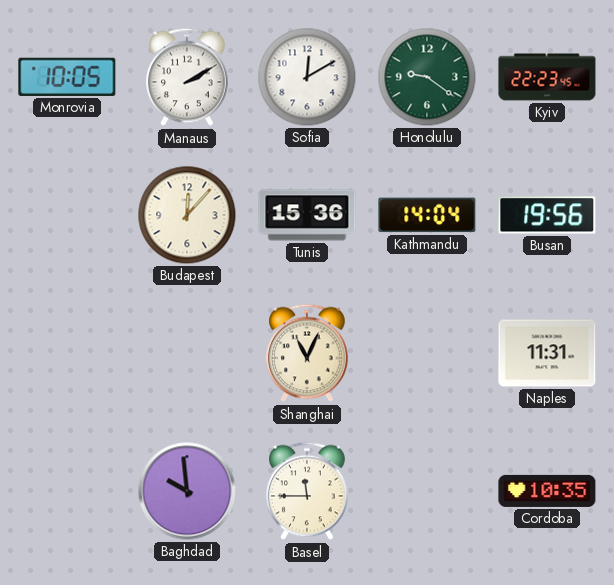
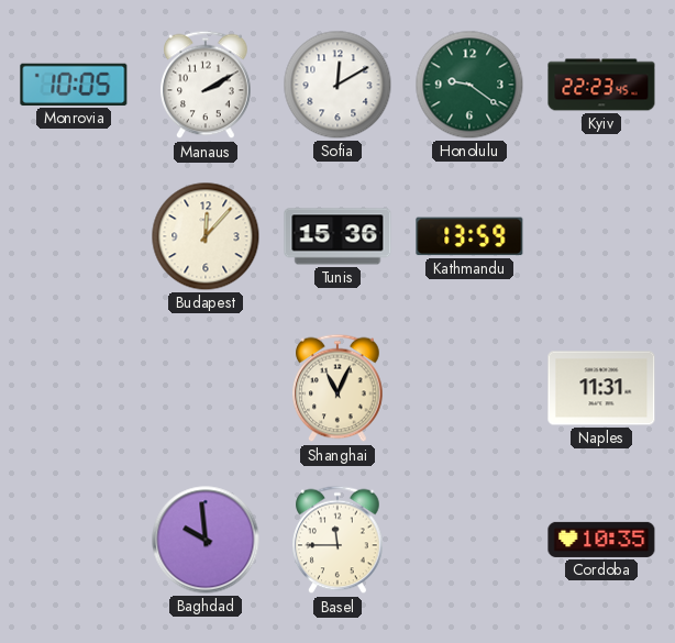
Kathmandu: 14:04 -> 13:59
Busan: 19:56 -> none
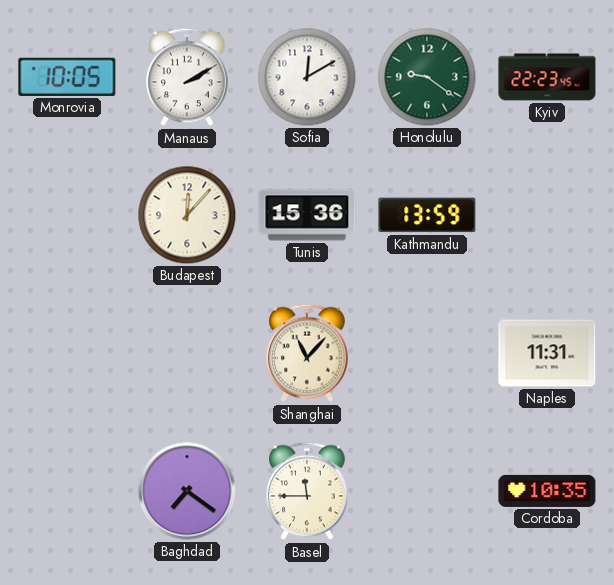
Shanghai: 11:04 -> 11:07
Baghdad: 9:59 -> 7:21
